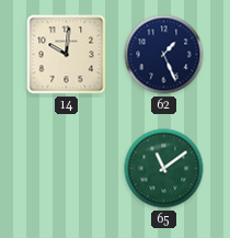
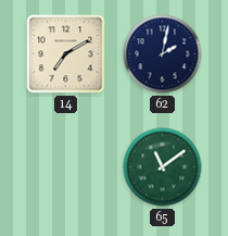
14: 10:01 -> 7:10
62: 1:26 -> 2:02
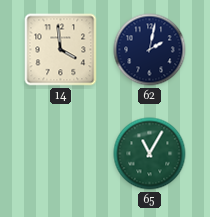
14: 7:10 -> 3:59
65: 11:09 -> 11:05
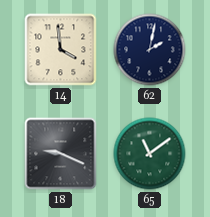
18: none -> 9:19
65: 11:05 -> 11:09
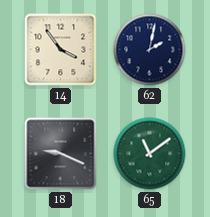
14: 3:59 -> 3:54
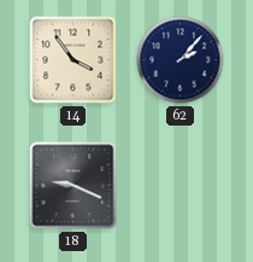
62: 2:02 -> 2:07
65: 11:09 -> none
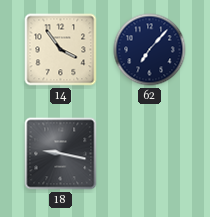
62: 2:07 -> 7:07
18: 9:19 -> 9:17
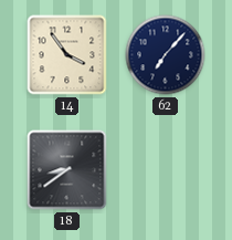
18: 9:17 -> 8:39
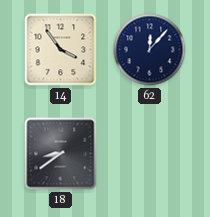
62: 7:07 -> 12:07
